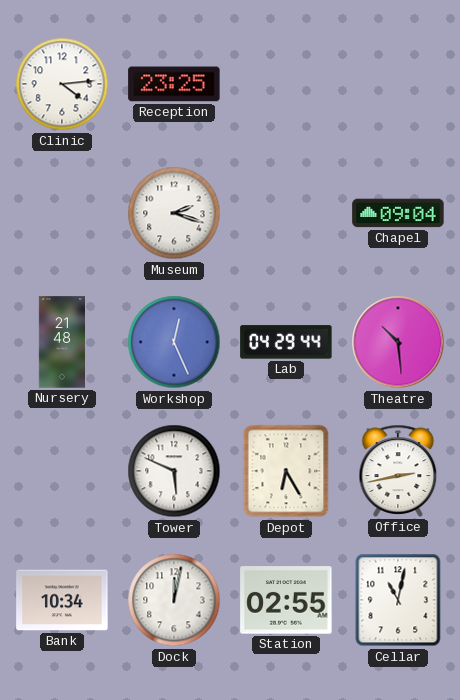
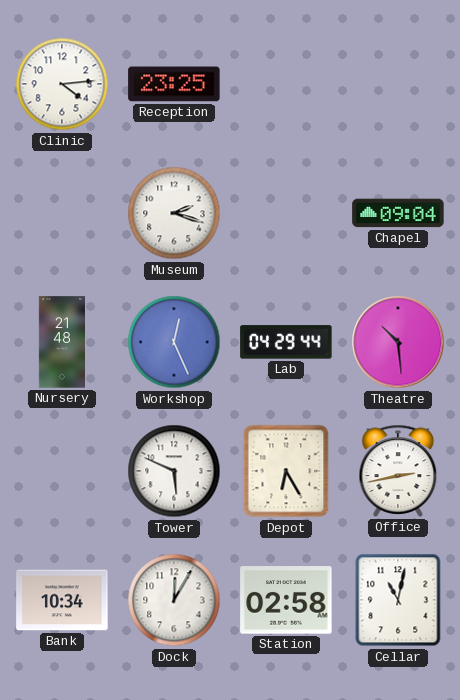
Dock: 12:02 -> 12:05
Station: 02:55 -> 02:58
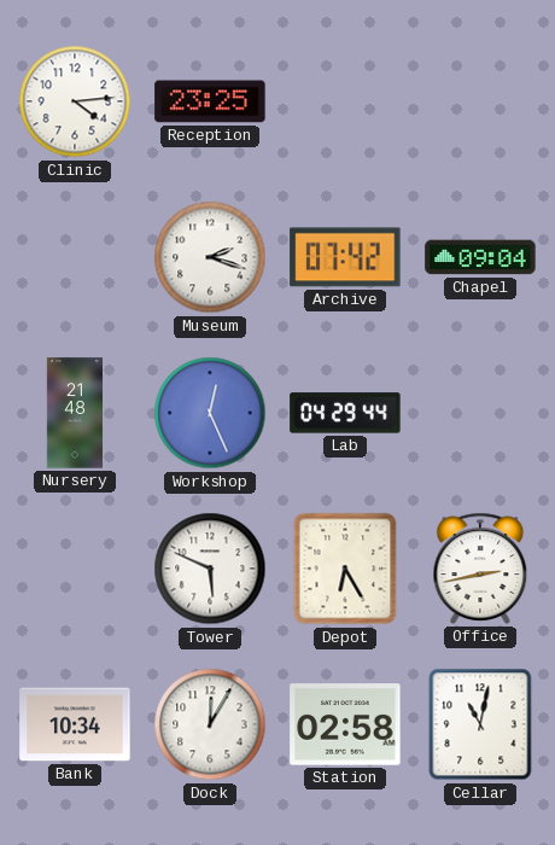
Archive: none -> 07:42
Theatre: 10:29 -> none
